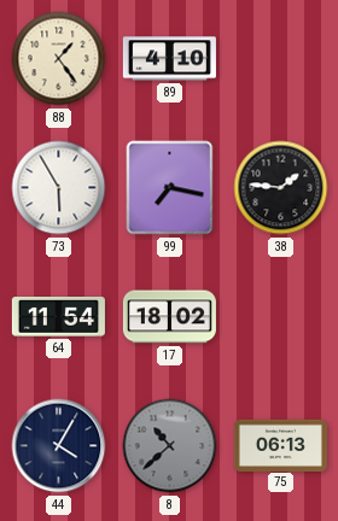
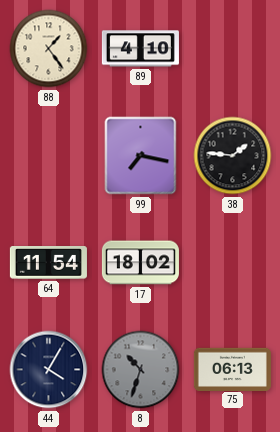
73: 5:55 -> none
8: 10:38 -> 10:33
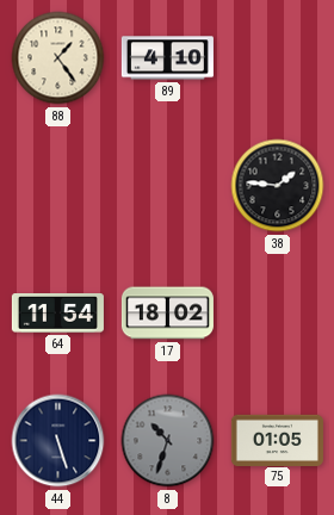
99: 7:17 -> none
44: 4:05 -> 5:27
75: 06:13 -> 01:05
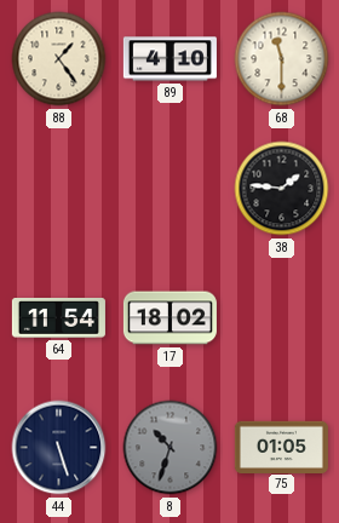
68: none -> 11:30
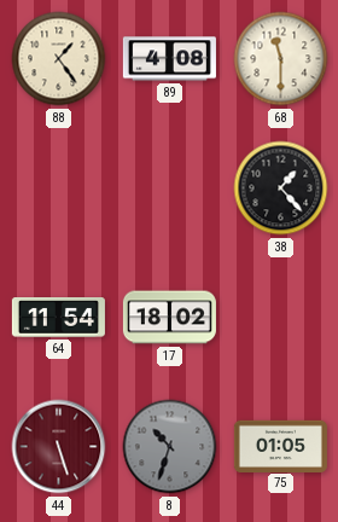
89: 4:10 -> 4:08
38: 1:46 -> 1:23
44 dial: navy -> burgundy
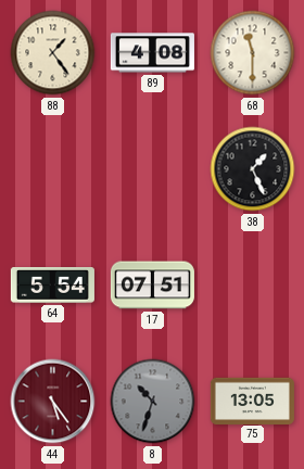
38: 1:23 -> 1:26
64: 11:54 -> 5:54
17: 18:02 -> 07:51
44: 5:27 -> 5:24
75: 01:05 -> 13:05
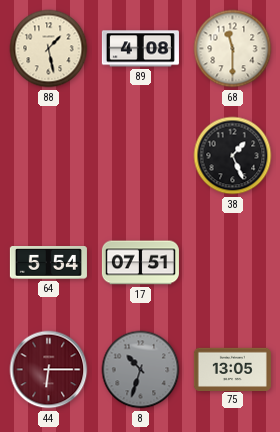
88: 1:24 -> 1:28
44: 5:24 -> 6:15
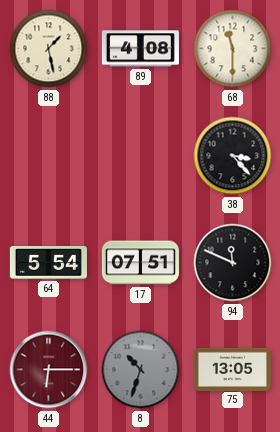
38: 1:26 -> 3:23
94: none -> 11:49
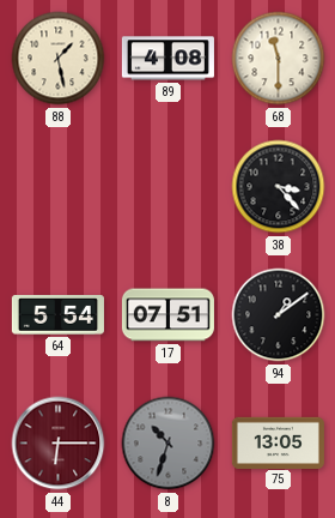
94: 11:49 -> 1:09
